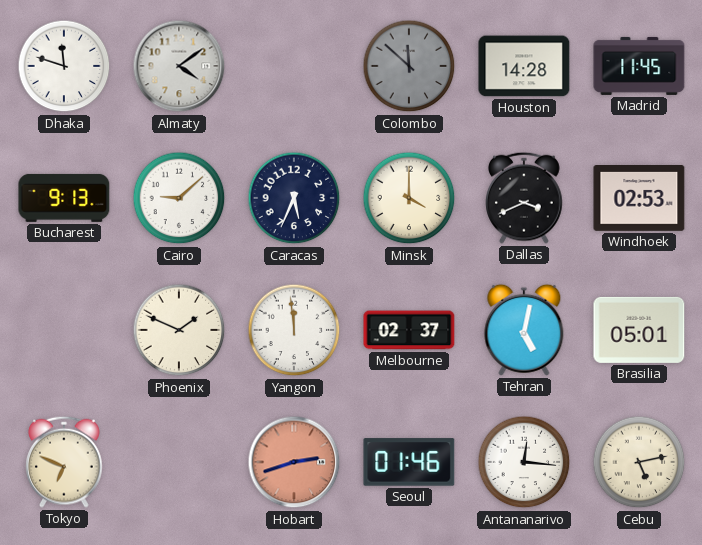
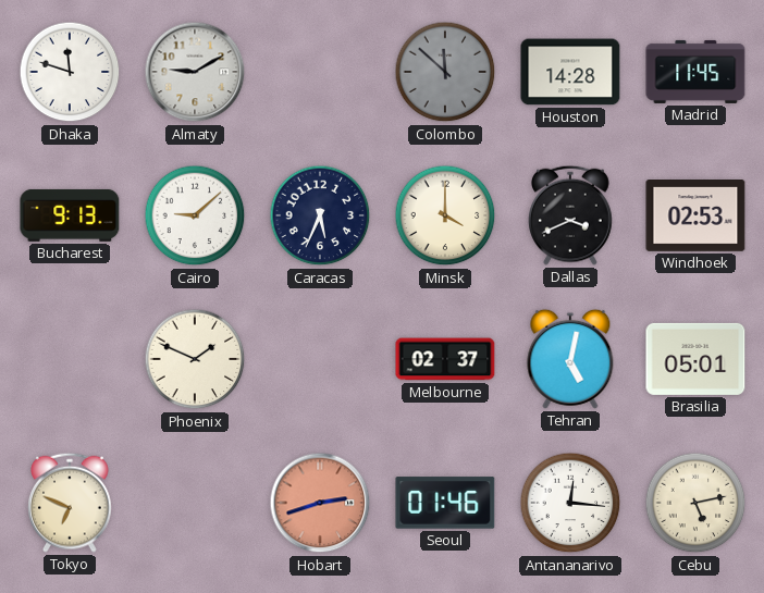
Almaty: 4:09 -> 9:10
Yangon: 11:59 -> none
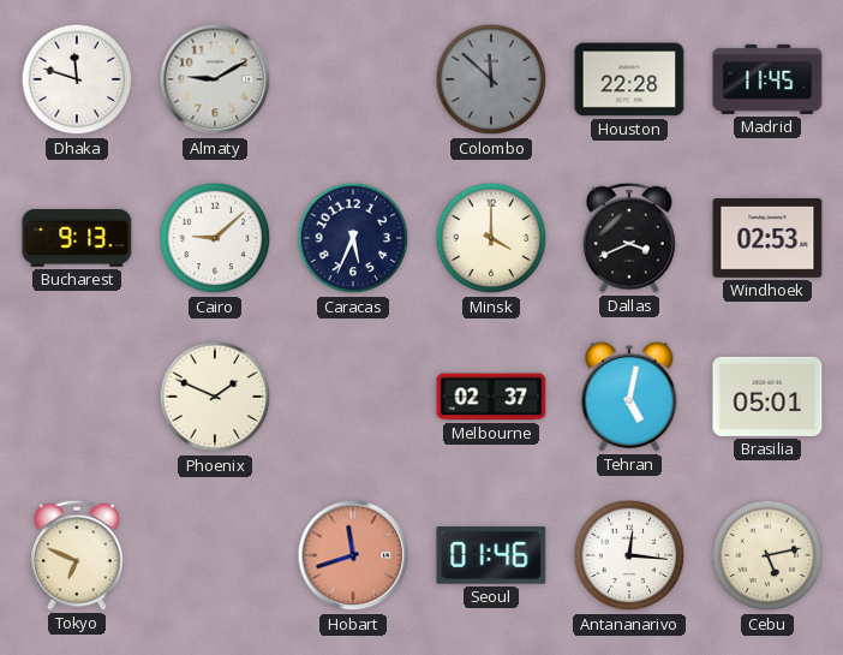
Houston: 14:28 -> 22:28
Hobart: 2:42 -> 11:42
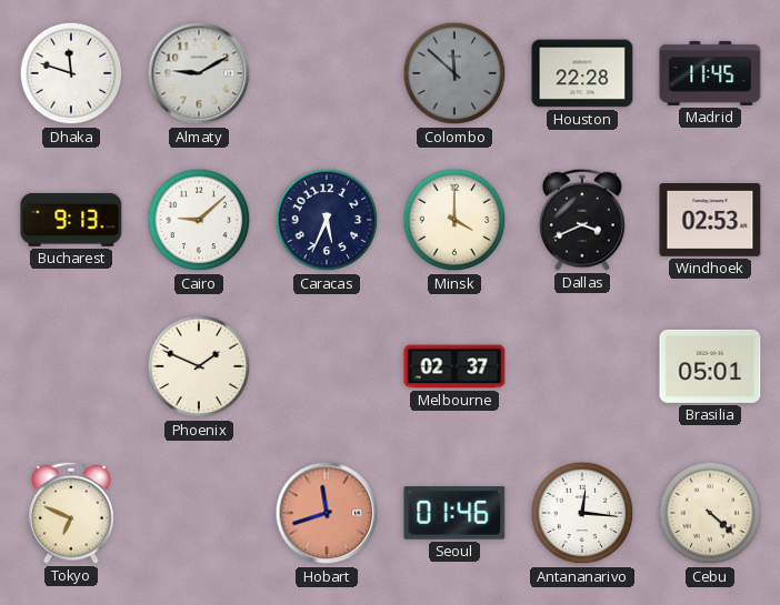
Tehran: 5:02 -> none
Cebu: 5:13 -> 4:22
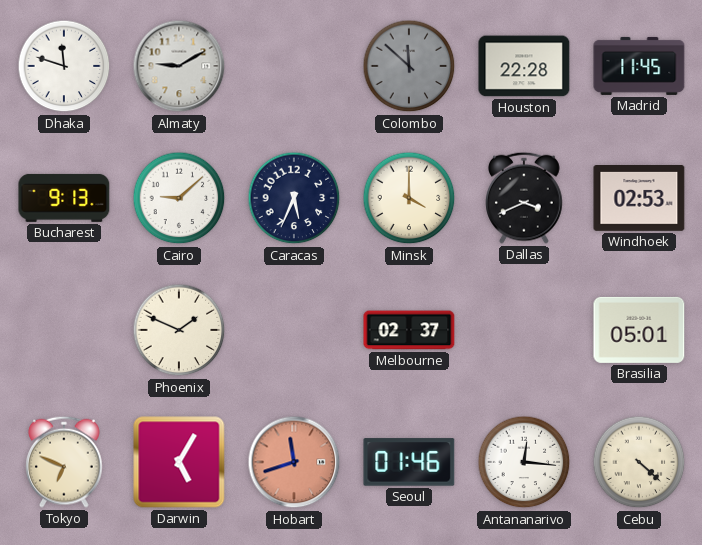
Darwin: none -> 5:05
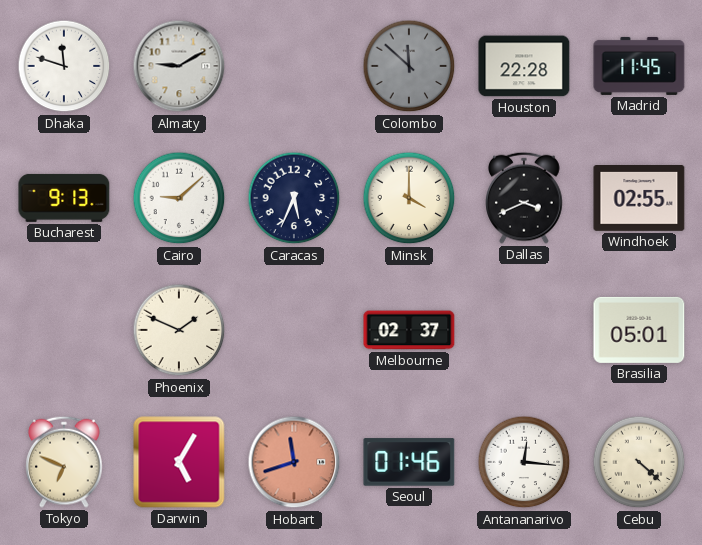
Windhoek: 02:53 -> 02:55
